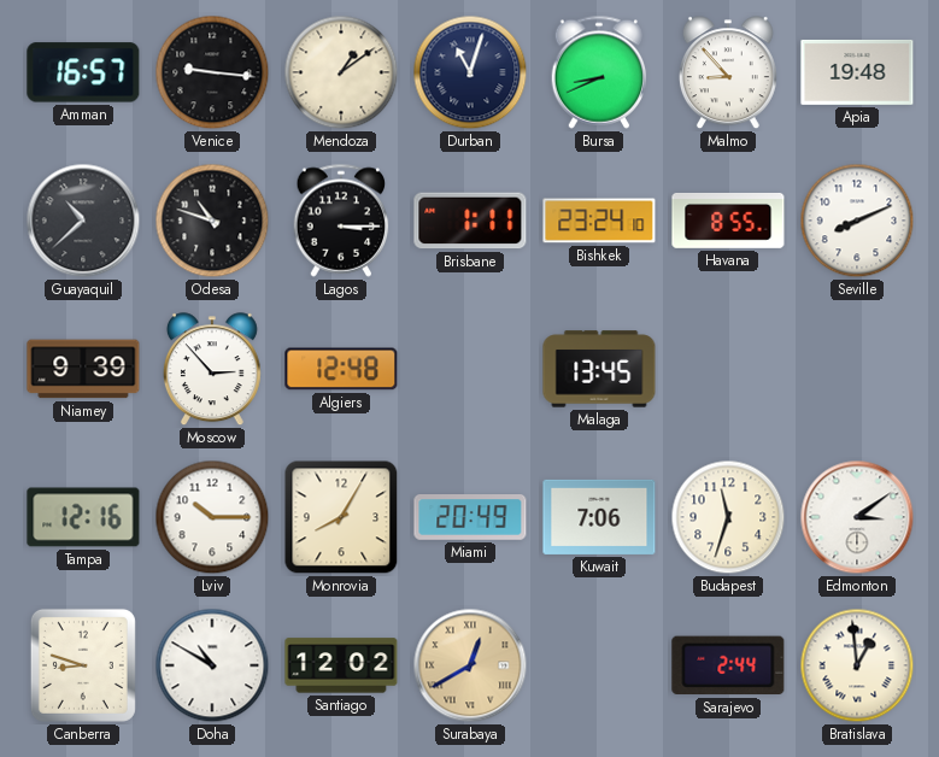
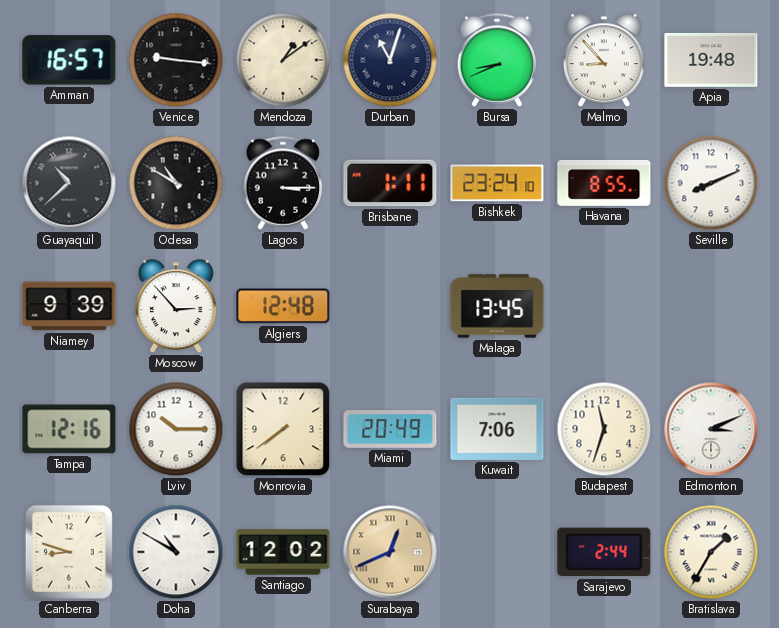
Odesa: 10:48 -> 10:50
Monrovia: 8:05 -> 7:39
Edmonton: 3:09 -> 3:11
Surabaya: 12:40 -> 12:41
Bratislava: 12:59 -> 1:35
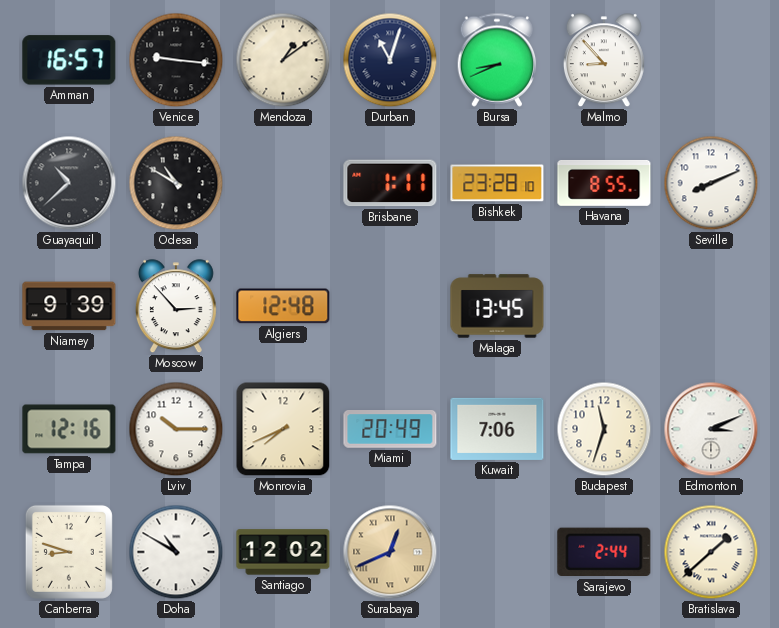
Apia: 19:48 -> none
Lagos: 3:15 -> none
Bishkek: 23:24 -> 23:28
Monrovia: 7:39 -> 7:41
Bratislava: 1:35 -> 1:38
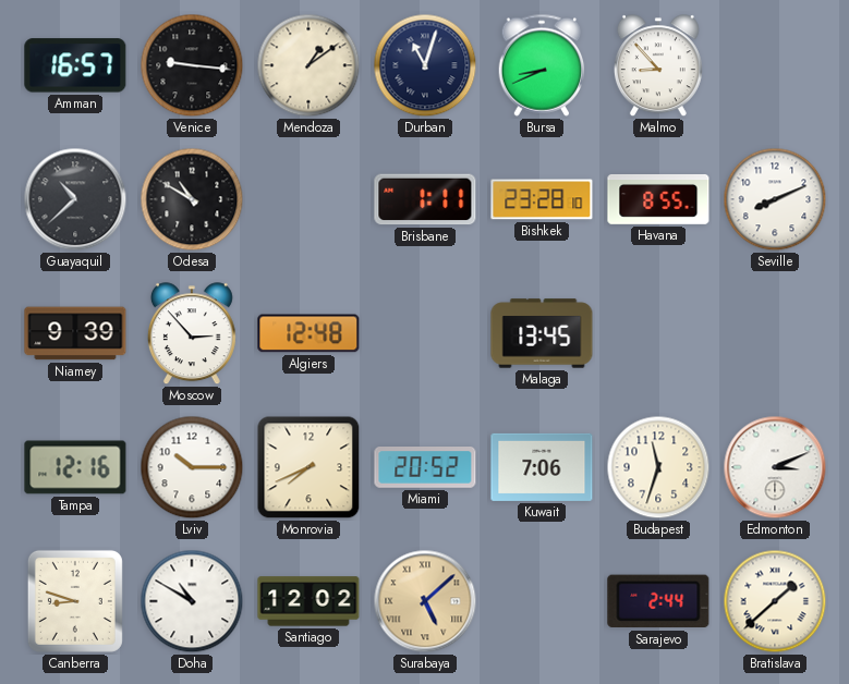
Miami: 20:49 -> 20:52
Surabaya: 12:41 -> 5:08
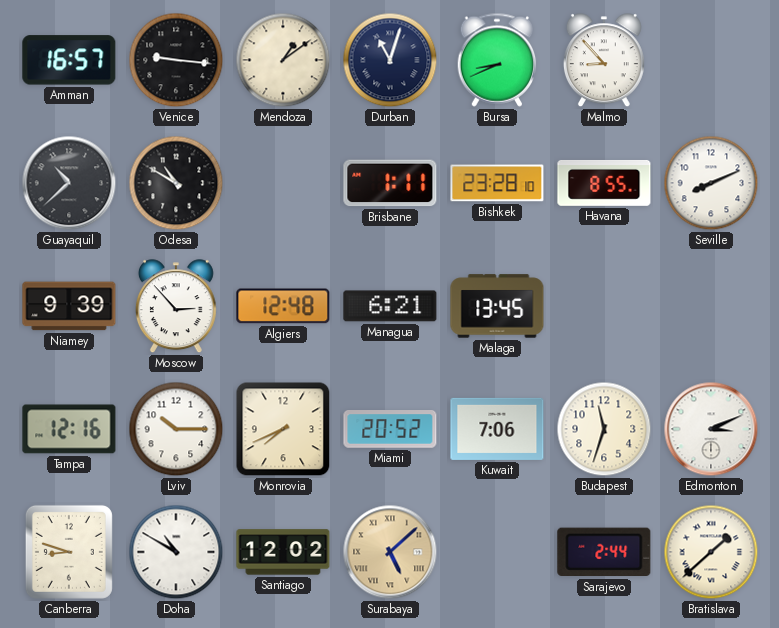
Managua: none -> 6:21
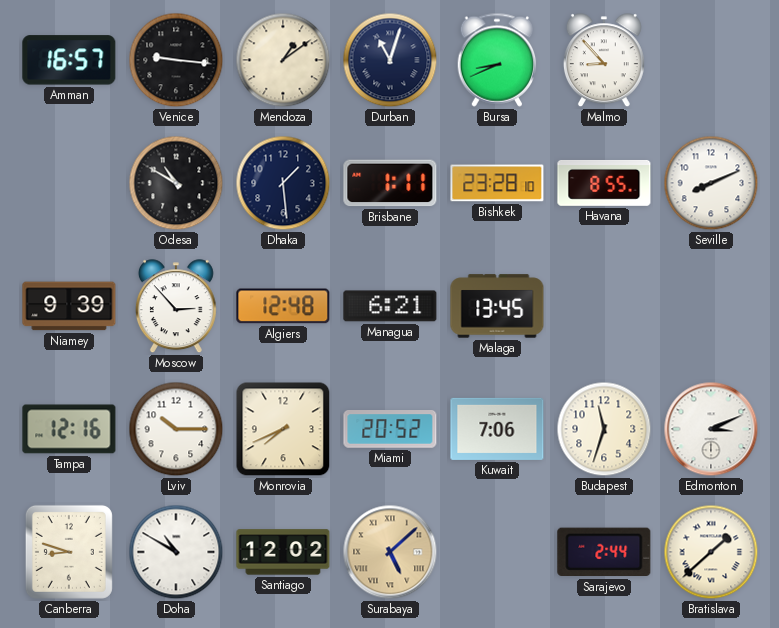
Guayaquil: 10:38 -> none
Dhaka: none -> 1:29
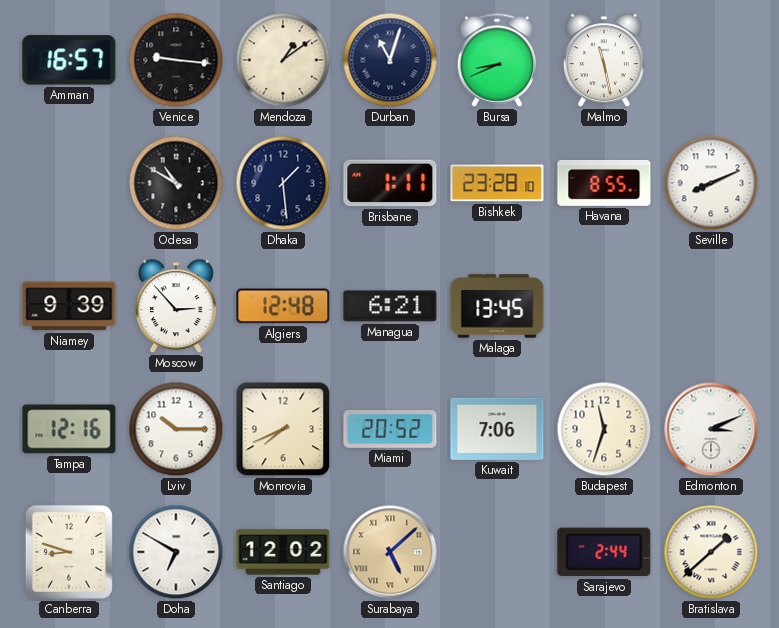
Malmo: 8:53 -> 11:28
Doha: 10:50 -> 6:50
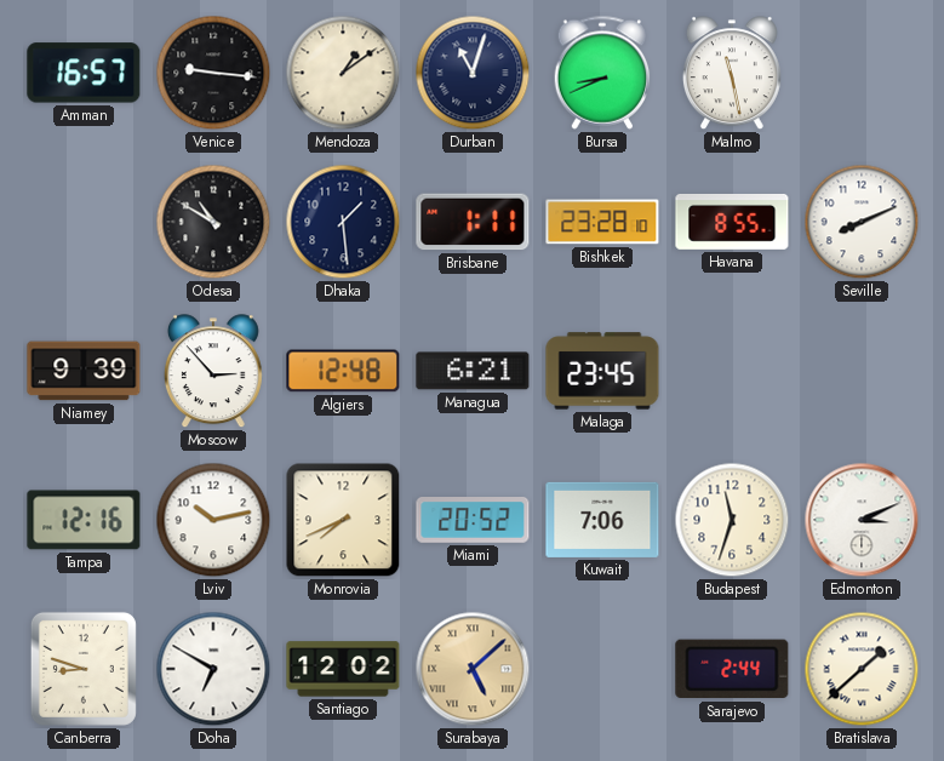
Malaga: 13:45 -> 23:45
Lviv: 10:15 -> 10:13
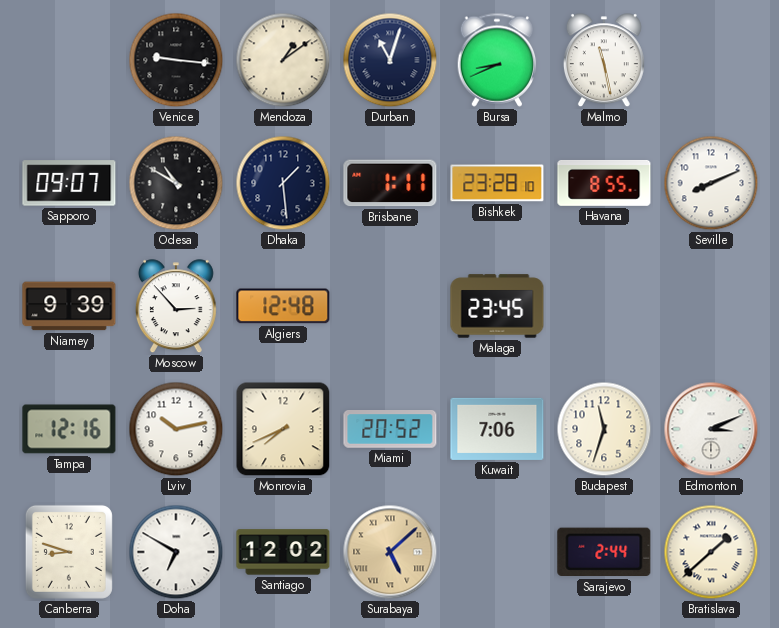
Amman: 16:57 -> none
Sapporo: none -> 09:07
Managua: 6:21 -> none
